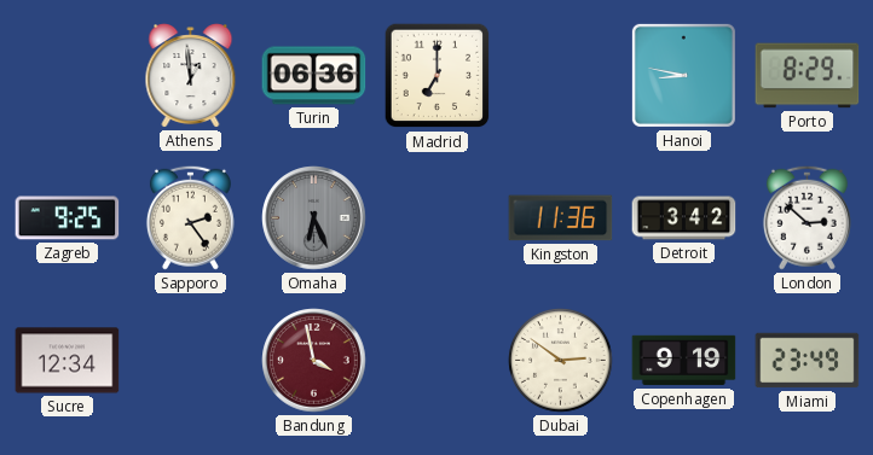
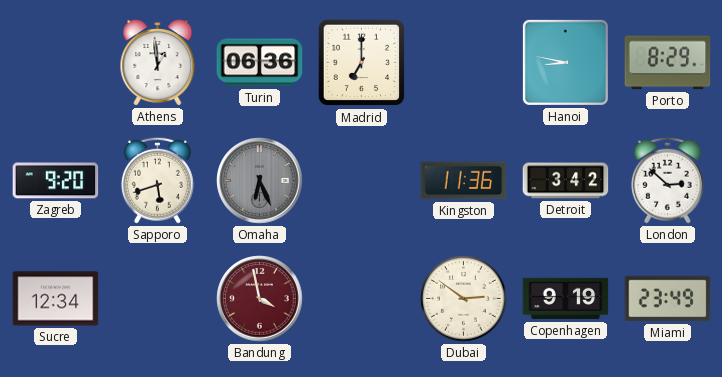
Zagreb: 9:25 -> 9:20
Sapporo: 2:24 -> 5:42
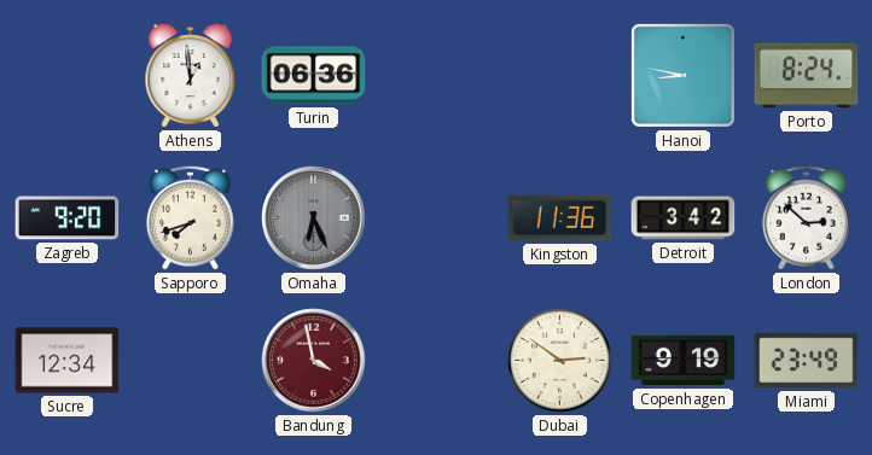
Madrid: 7:00 -> none
Porto: 8:29 -> 8:24
Sapporo: 5:42 -> 7:42
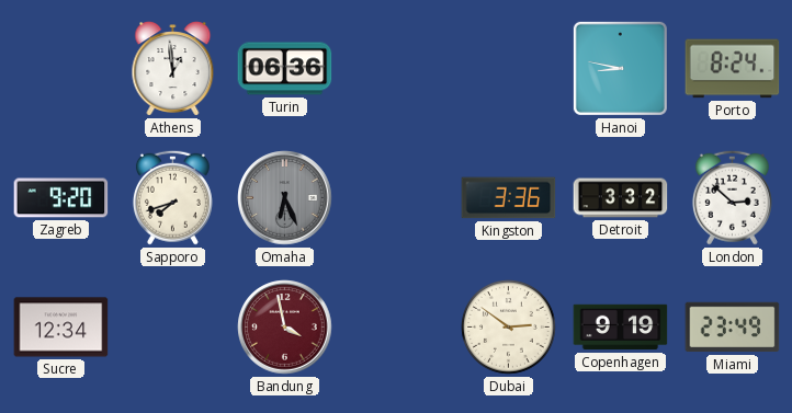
Kingston: 11:36 -> 3:36
Detroit: 3:42 -> 3:32
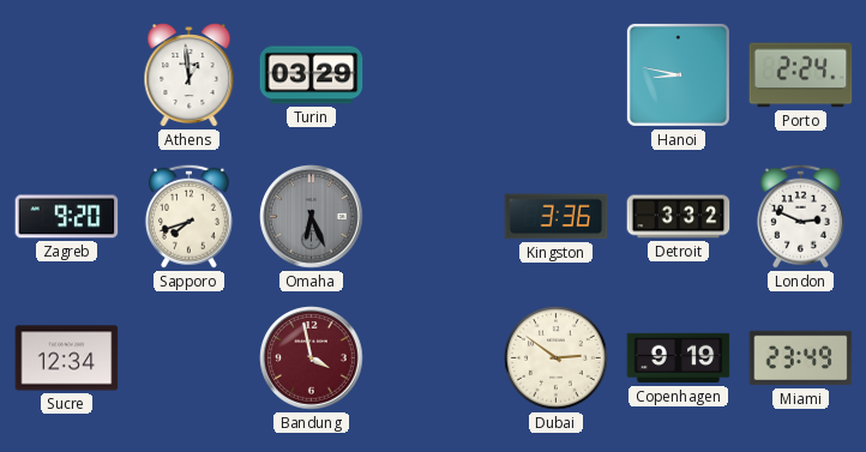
Turin: 06:36 -> 03:29
Porto: 8:24 -> 2:24
London: 2:52 -> 2:49
